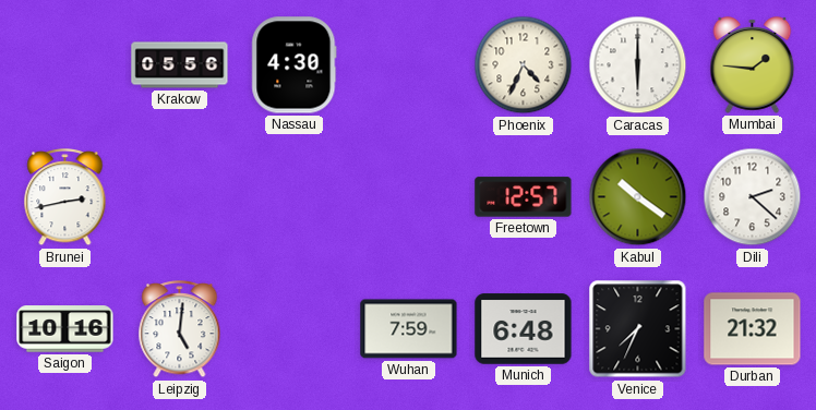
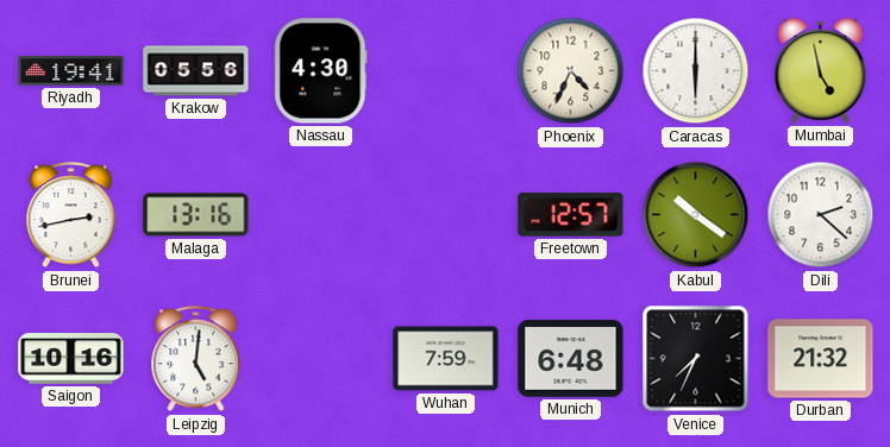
Riyadh: none -> 19:41
Mumbai: 1:46 -> 4:58
Malaga: none -> 13:16
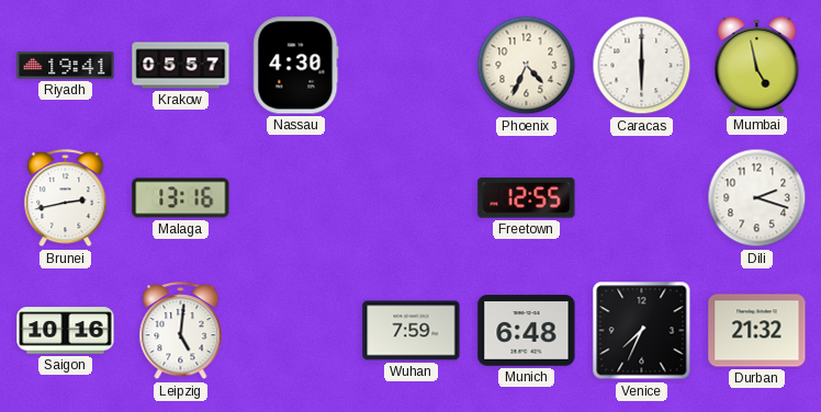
Krakow: 05:56 -> 05:57
Freetown: 12:57 -> 12:55
Kabul: 10:21 -> none
Dili: 2:22 -> 2:18
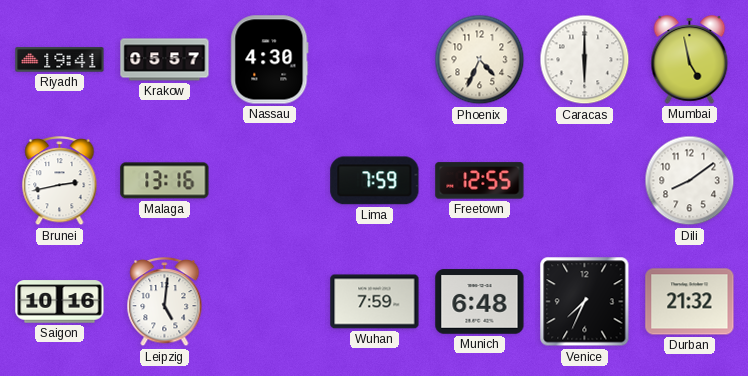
Lima: none -> 7:59
Dili: 2:18 -> 8:09
